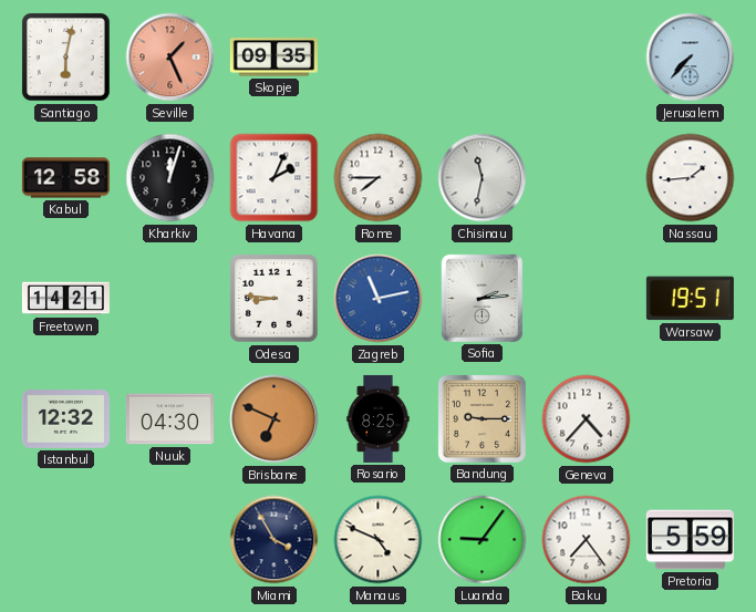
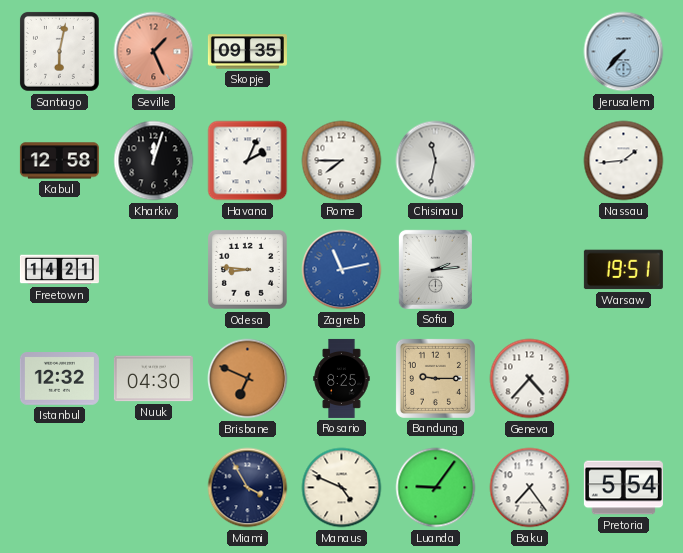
Pretoria: 5:59 -> 5:54
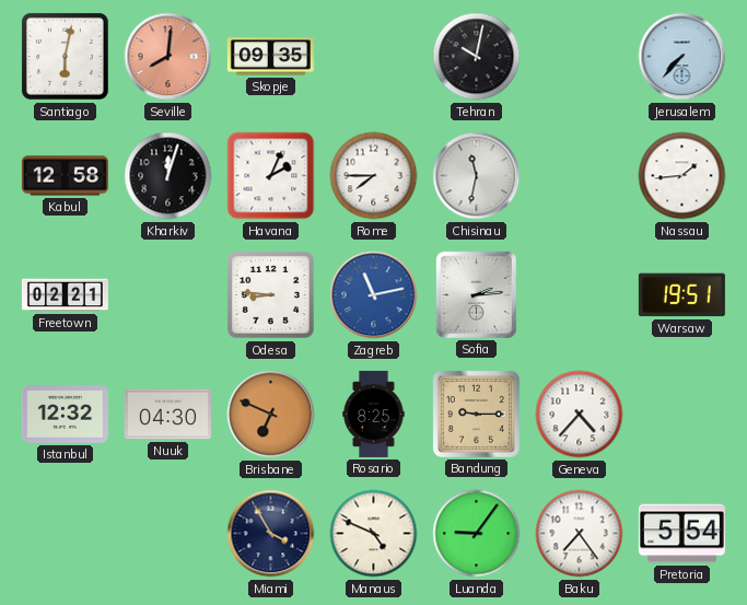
Seville: 1:26 -> 8:01
Tehran: none -> 10:02
Freetown: 14:21 -> 02:21
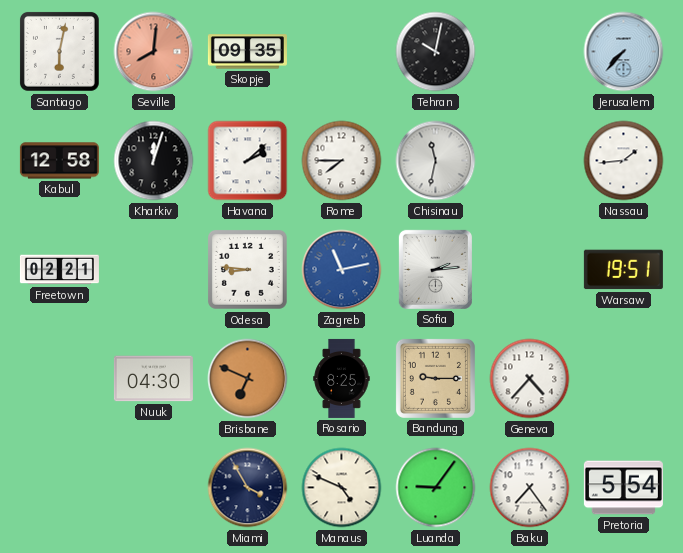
Havana: 2:04 -> 2:08
Istanbul: 12:32 -> none
